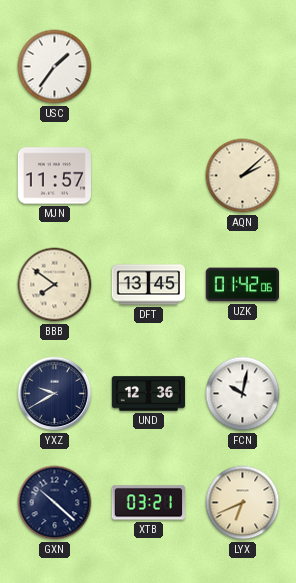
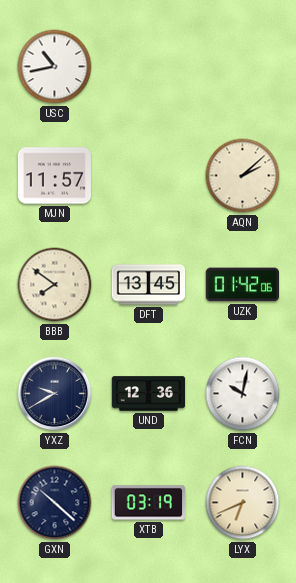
USC: 1:36 -> 10:43
XTB: 03:21 -> 03:19
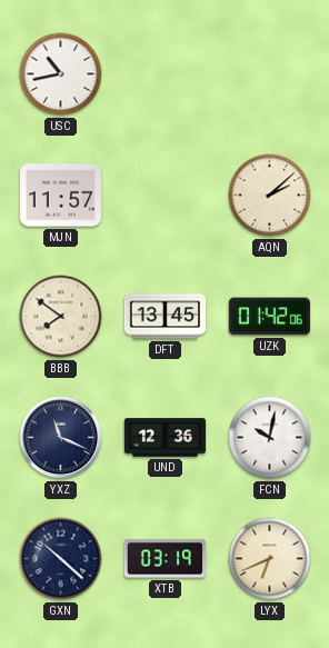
YXZ: 9:40 -> 11:19
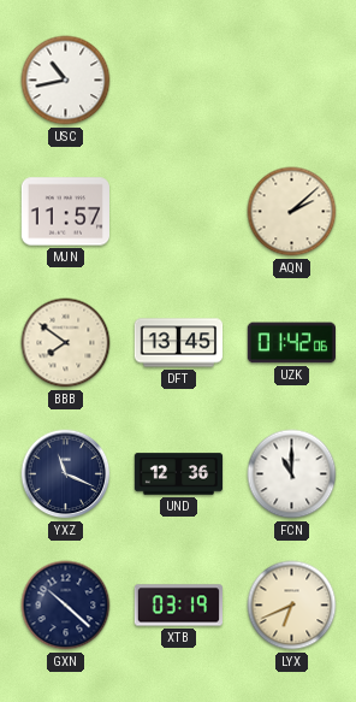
FCN: 10:02 -> 11:00
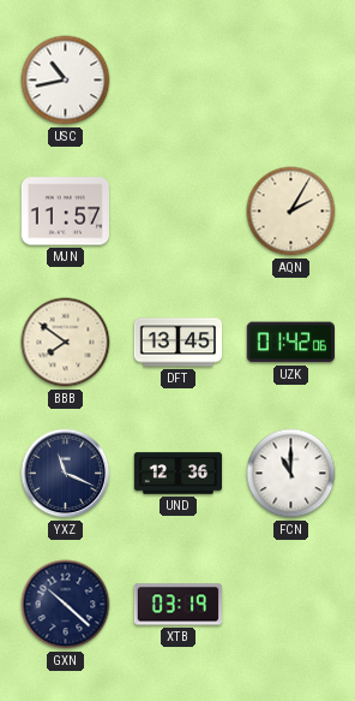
AQN: 2:08 -> 2:05
LYX: 6:41 -> none
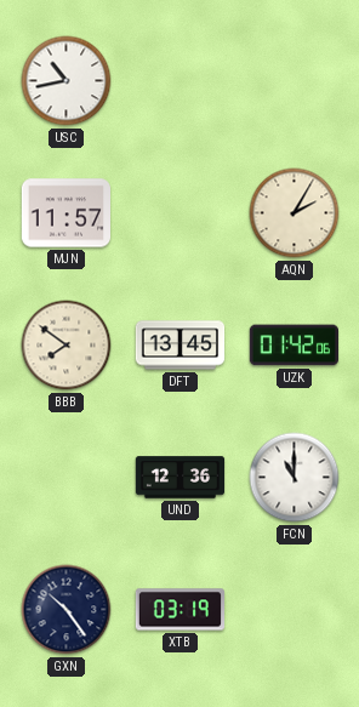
YXZ: 11:19 -> none
GXN: 10:22 -> 10:24
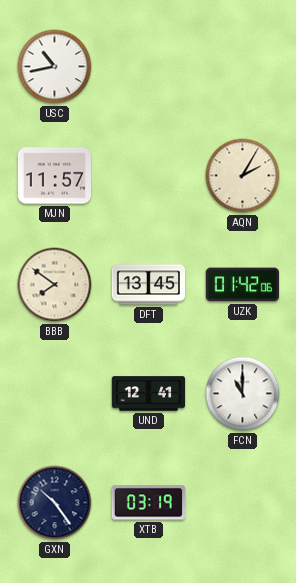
UND: 12:36 -> 12:41
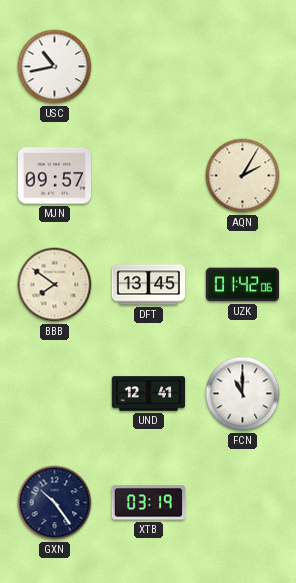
MJN: 11:57 -> 09:57
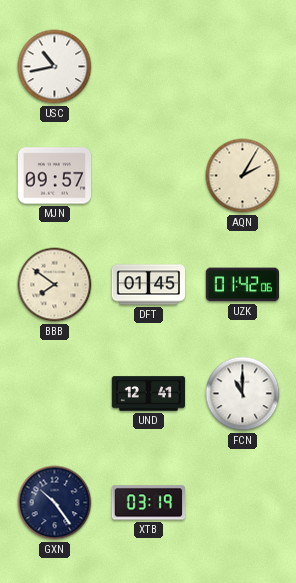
DFT: 13:45 -> 01:45
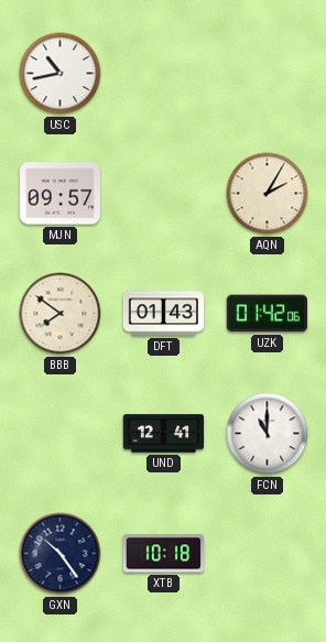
DFT: 01:45 -> 01:43
XTB: 03:19 -> 10:18
